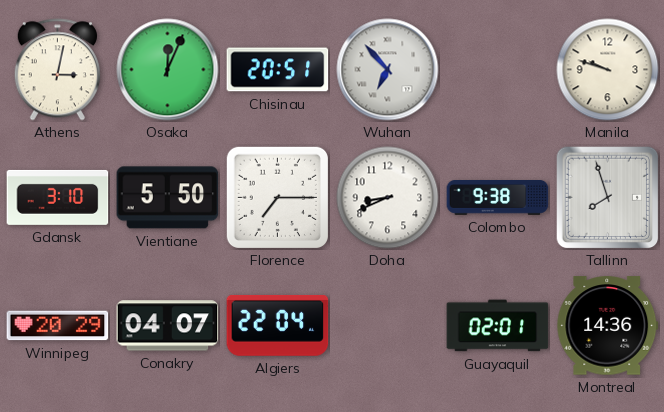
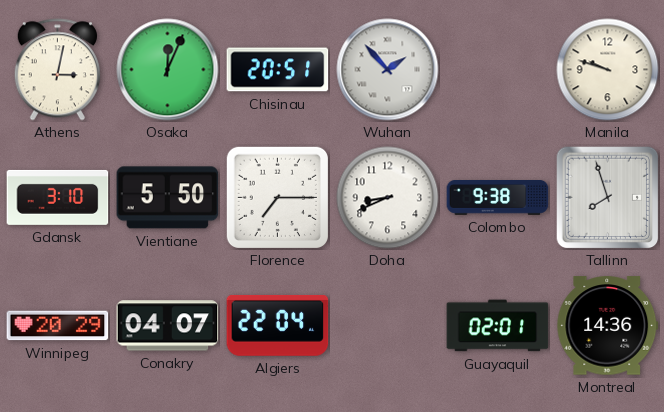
Wuhan: 6:53 -> 1:53
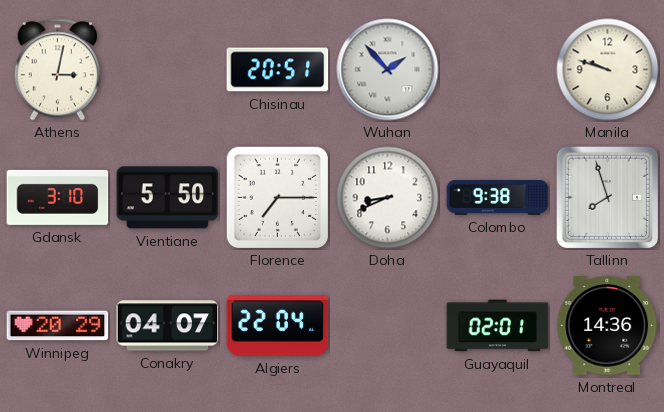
Osaka: 12:04 -> none
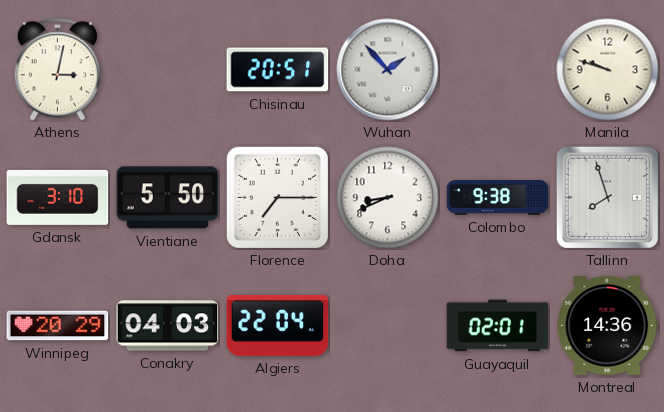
Conakry: 04:07 -> 04:03
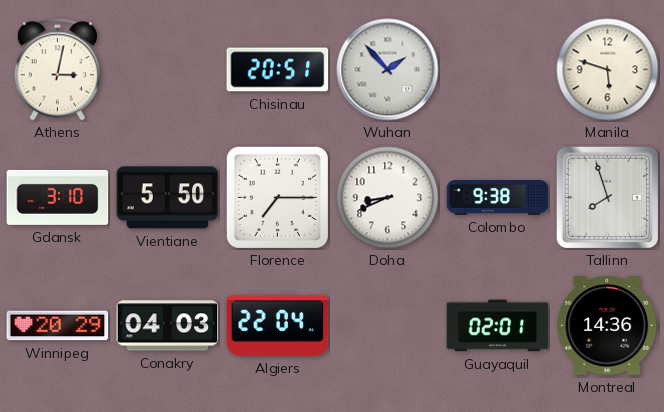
Manila: 9:48 -> 5:48
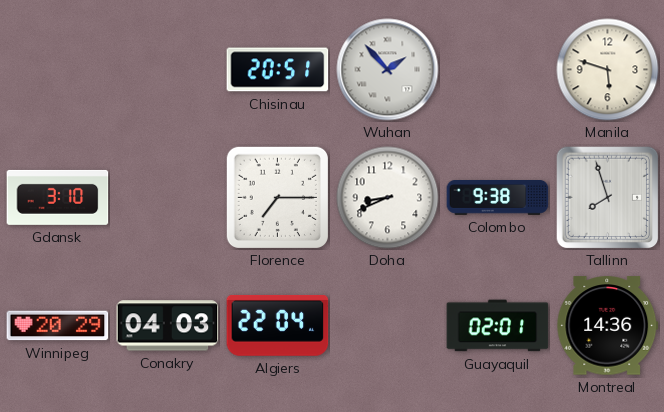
Athens: 3:02 -> none
Vientiane: 5:50 -> none
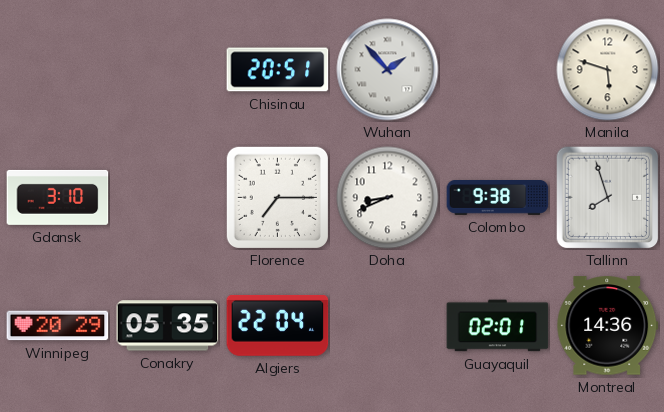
Conakry: 04:03 -> 05:35
